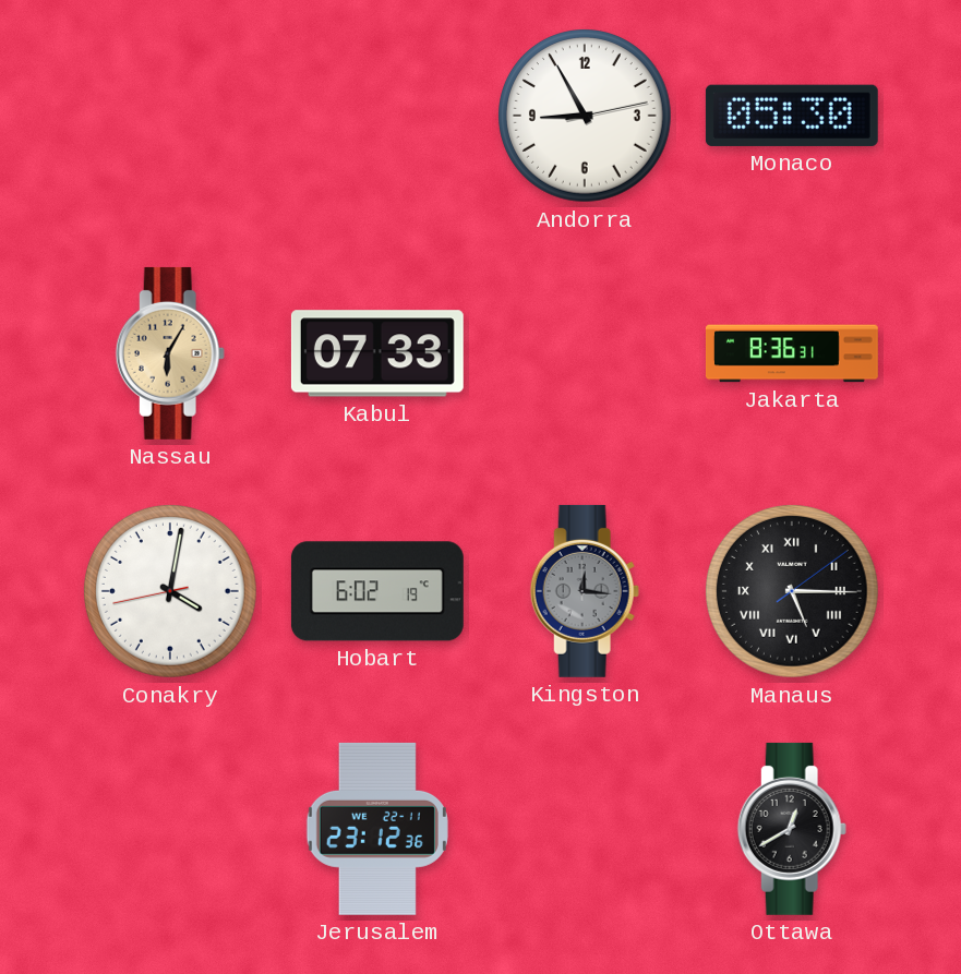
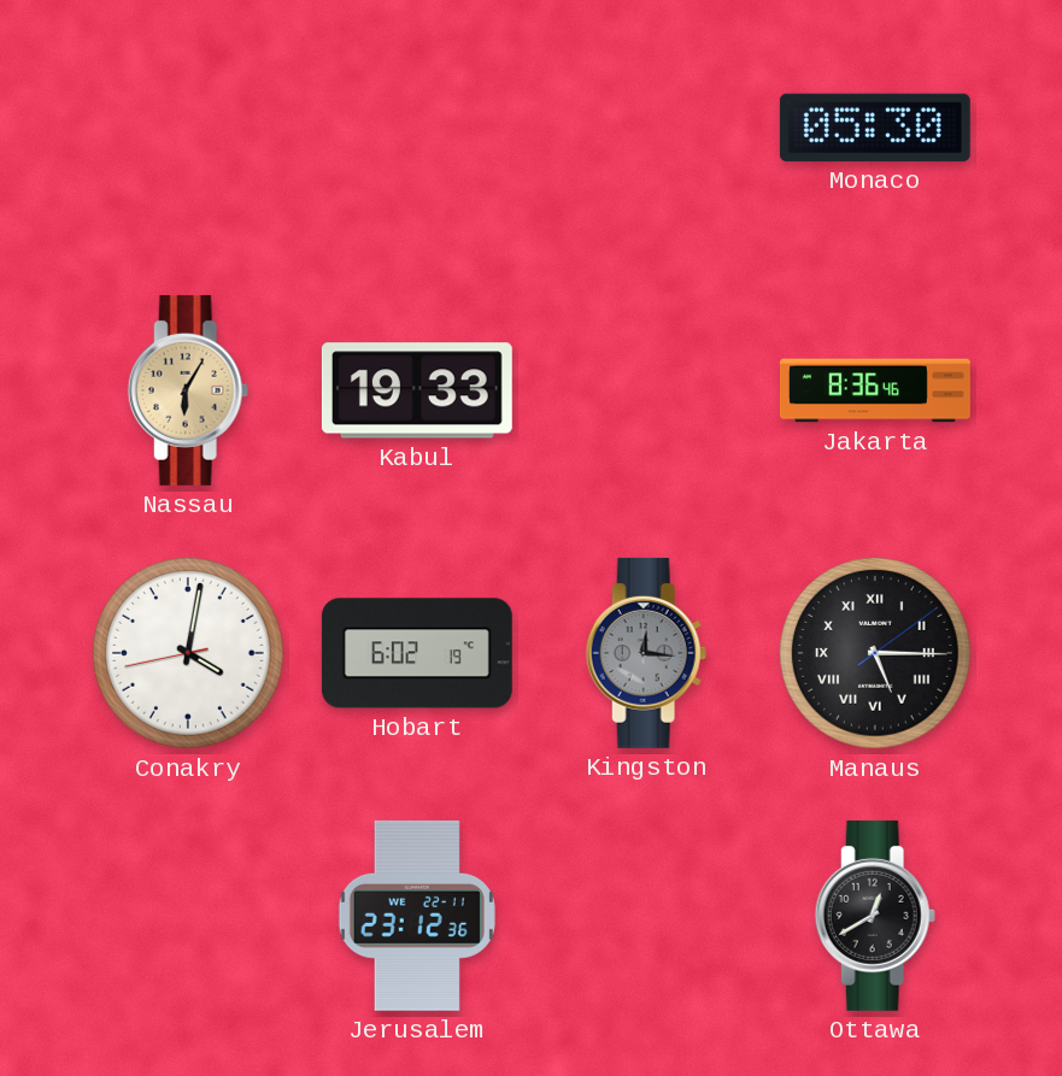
Andorra: 8:55 -> none
Kabul: 07:33 -> 19:33
Jakarta: 8:36:31 -> 8:36:46
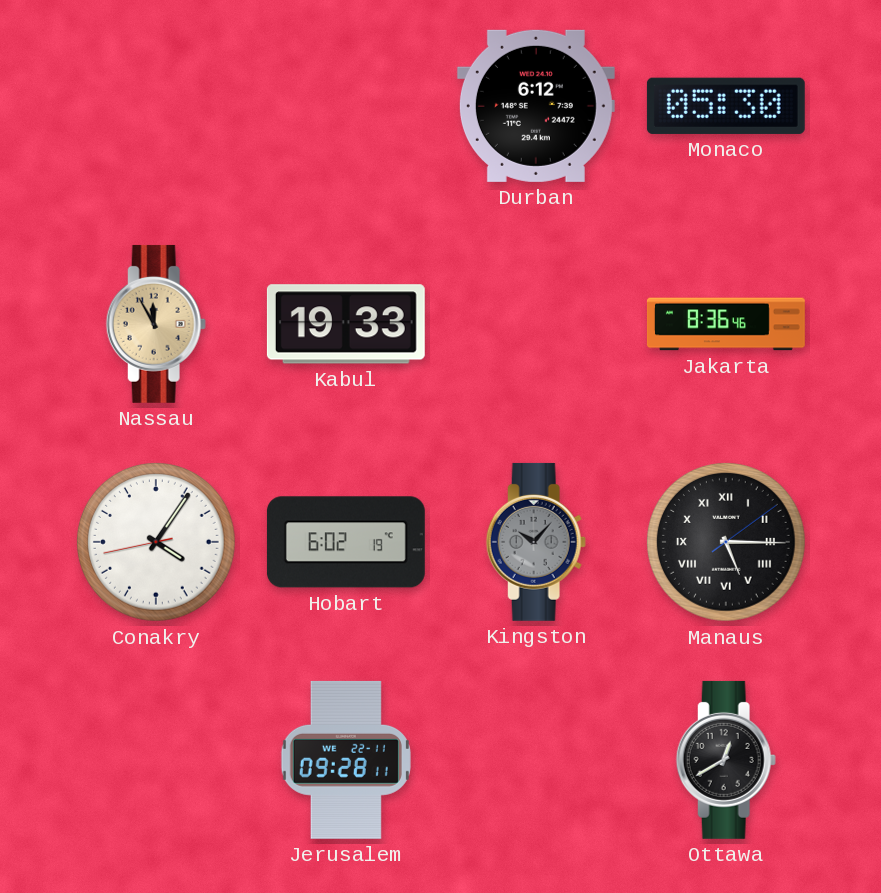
Durban: none -> 6:12
Nassau: 6:05 -> 11:55
Conakry: 4:01 -> 4:05
Kingston: 12:16 -> 10:07
Jerusalem: 23:12 -> 09:28
